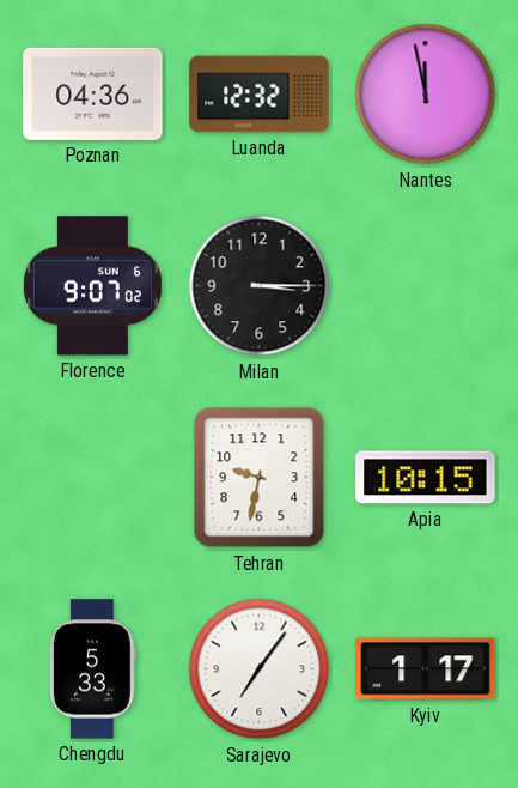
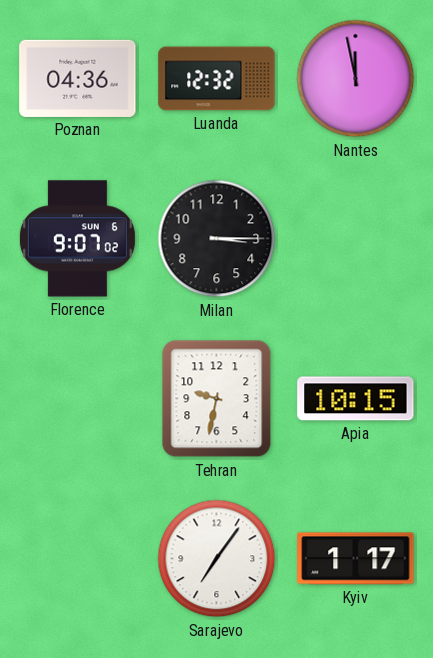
Chengdu: 5:33 -> none
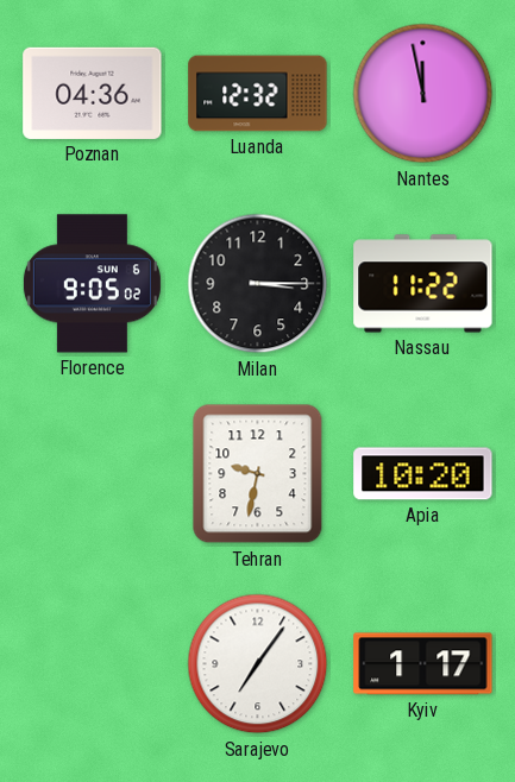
Florence: 9:07 -> 9:05
Nassau: none -> 11:22
Apia: 10:15 -> 10:20
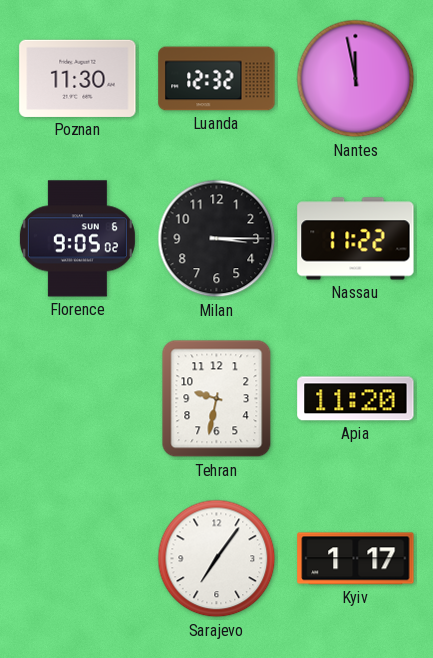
Poznan: 04:36 -> 11:30
Apia: 10:20 -> 11:20
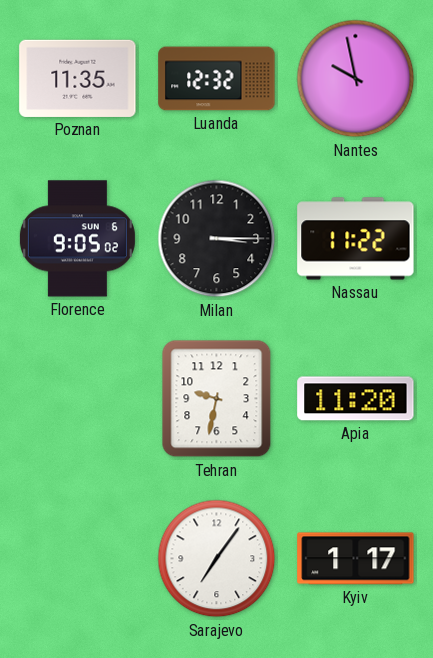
Poznan: 11:30 -> 11:35
Nantes: 11:58 -> 9:58
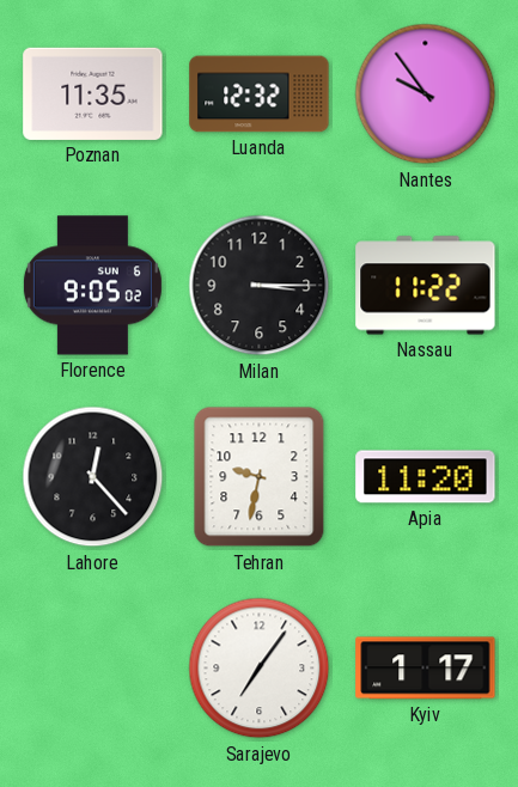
Nantes: 9:58 -> 9:54
Lahore: none -> 12:23
